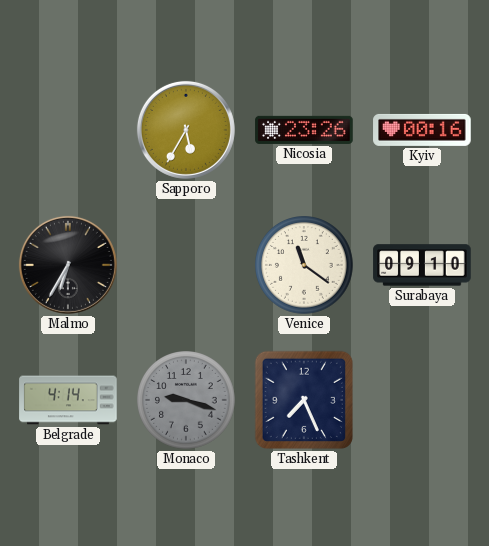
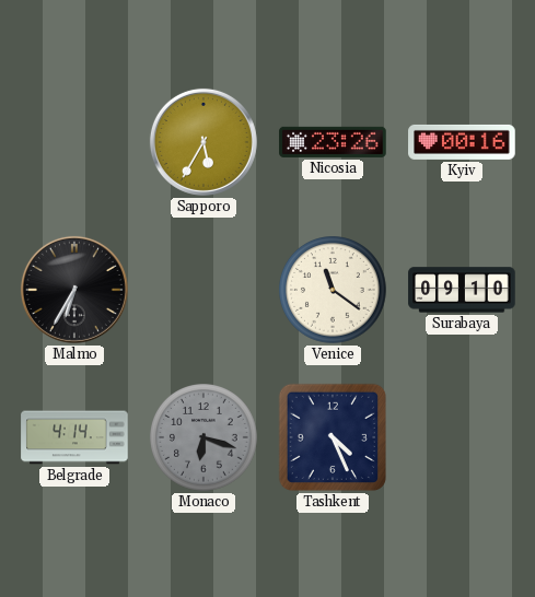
Monaco: 9:18 -> 6:18
Tashkent: 7:26 -> 4:26
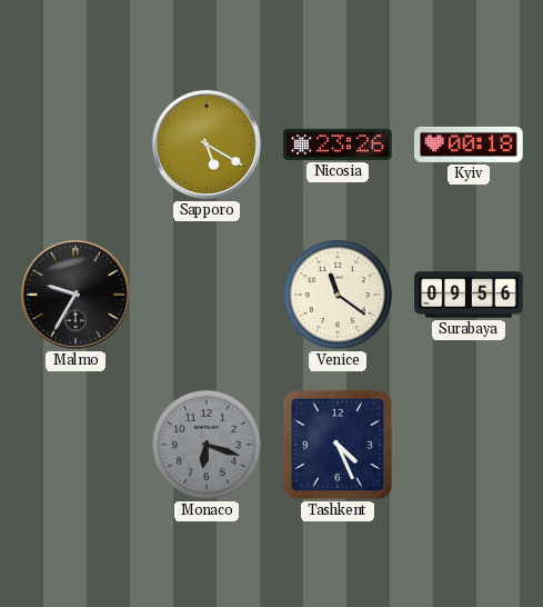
Sapporo: 5:35 -> 5:20
Kyiv: 00:16 -> 00:18
Malmo: 6:35 -> 9:35
Surabaya: 09:10 -> 09:56
Belgrade: 4:14 -> none
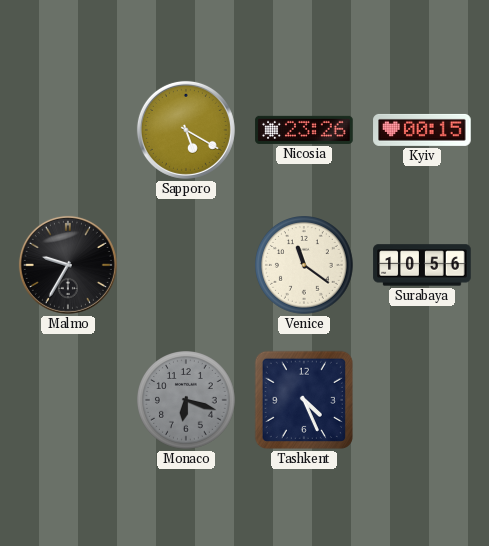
Kyiv: 00:18 -> 00:15
Surabaya: 09:56 -> 10:56
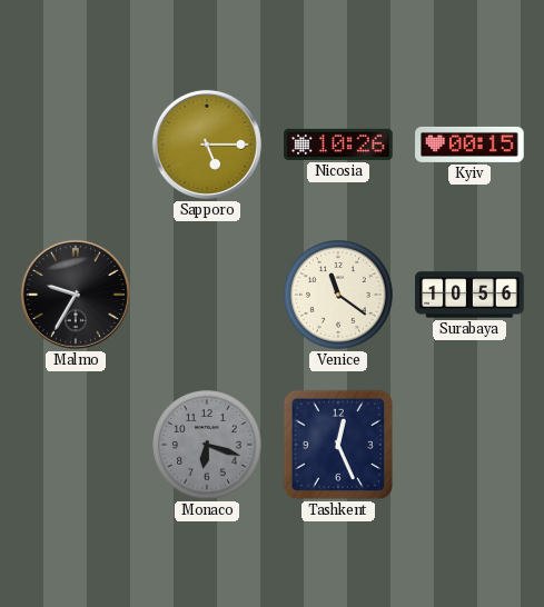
Sapporo: 5:20 -> 5:15
Nicosia: 23:26 -> 10:26
Tashkent: 4:26 -> 12:26
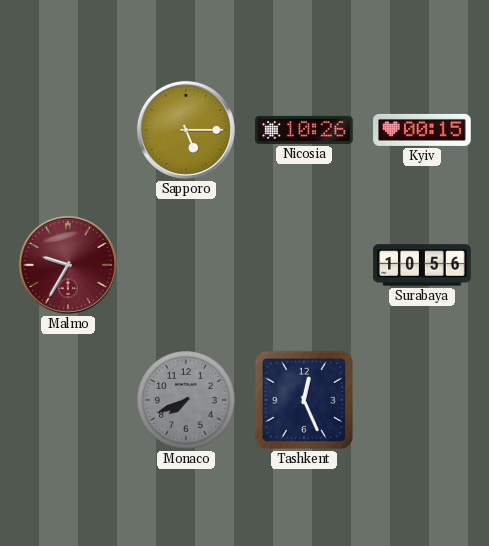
Malmo dial: black -> burgundy
Venice: 11:21 -> none
Monaco: 6:18 -> 7:41
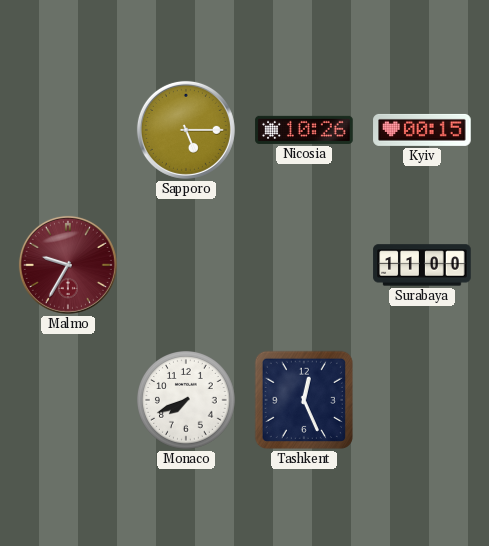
Surabaya: 10:56 -> 11:00
Monaco dial: grey -> white
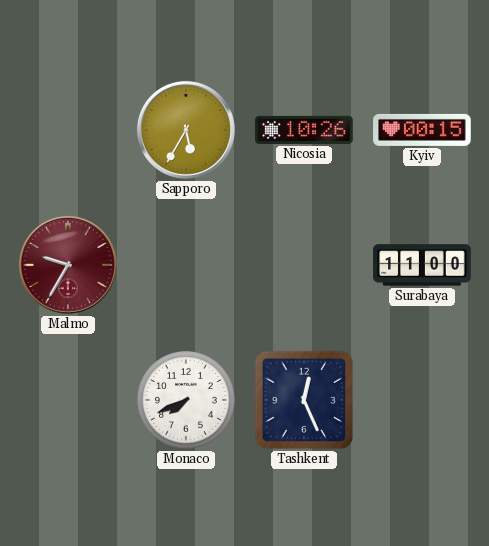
Sapporo: 5:15 -> 5:35
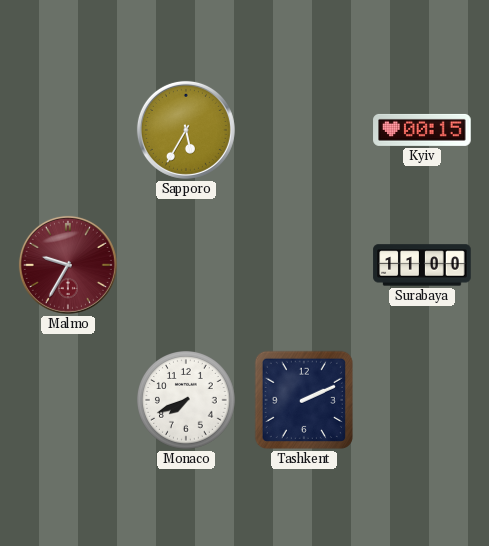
Nicosia: 10:26 -> none
Tashkent: 12:26 -> 2:11
